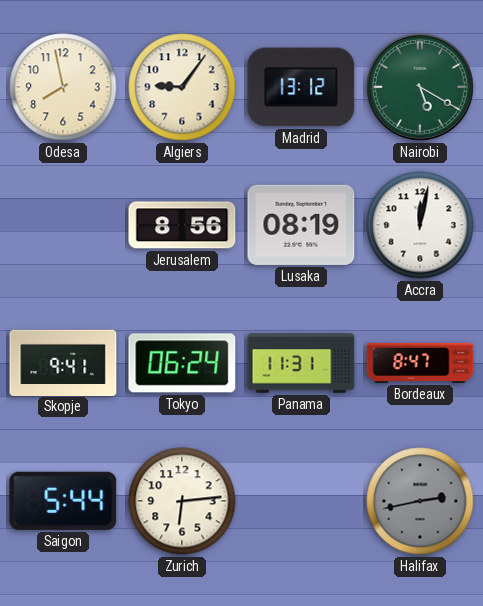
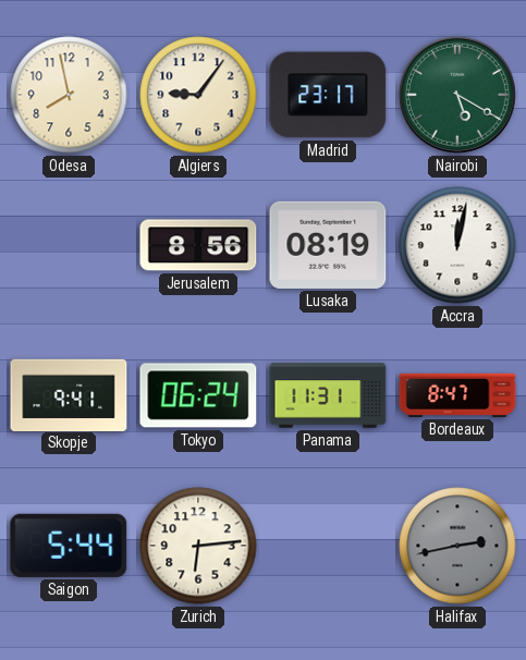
Madrid: 13:12 -> 23:17
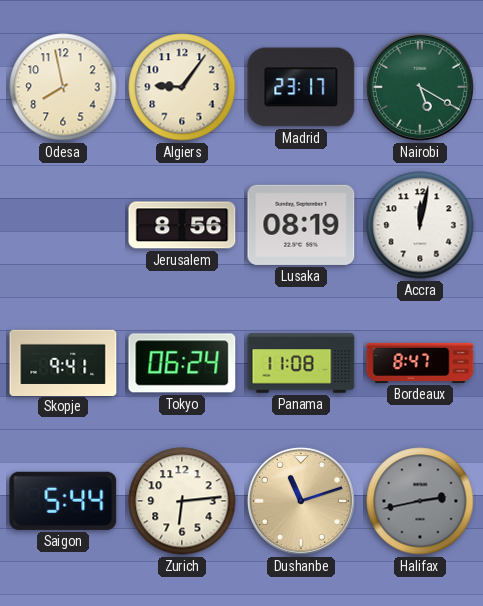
Panama: 11:31 -> 11:08
Dushanbe: none -> 11:12
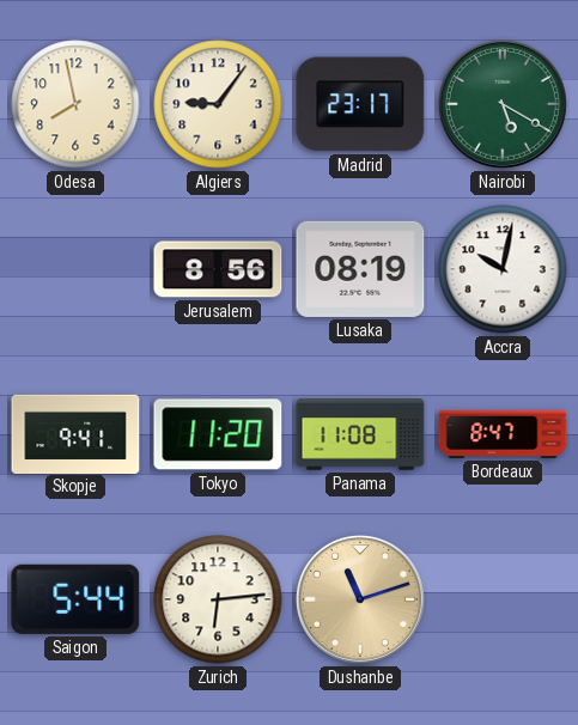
Accra: 12:02 -> 10:02
Tokyo: 06:24 -> 11:20
Halifax: 2:43 -> none
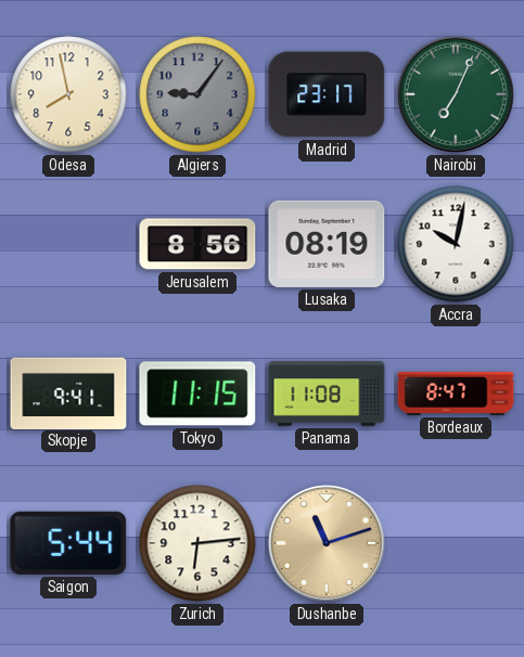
Algiers dial: cream -> grey
Nairobi: 5:20 -> 7:04
Tokyo: 11:20 -> 11:15
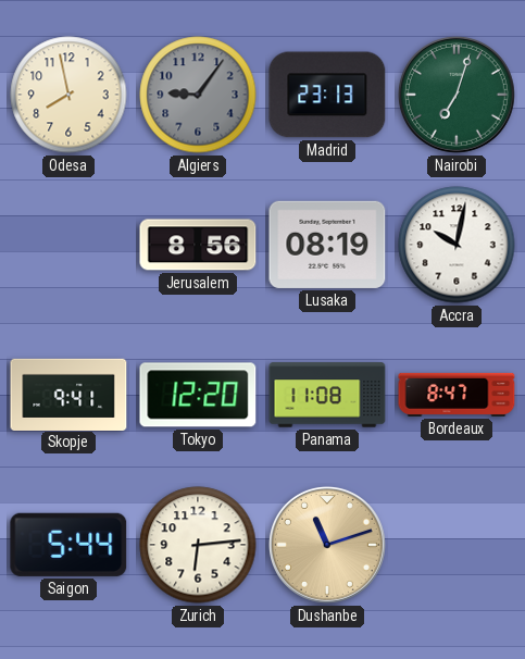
Madrid: 23:17 -> 23:13
Nairobi: 7:04 -> 7:03
Tokyo: 11:15 -> 12:20
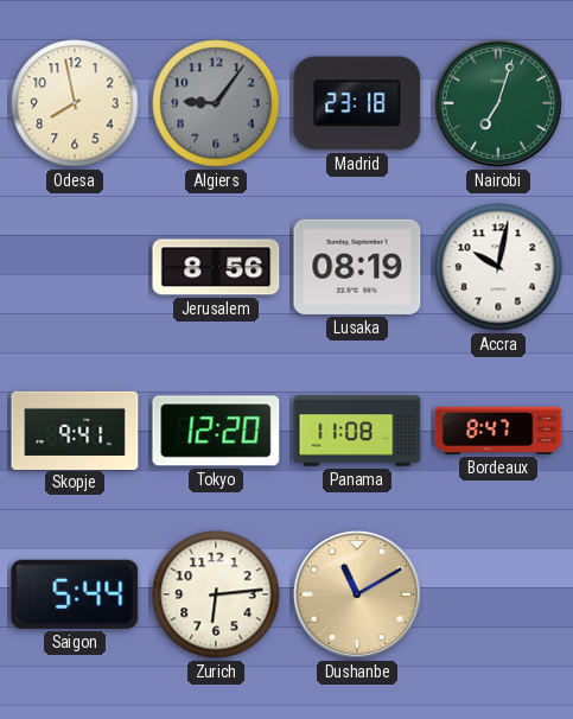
Madrid: 23:13 -> 23:18
Dushanbe: 11:12 -> 11:10
